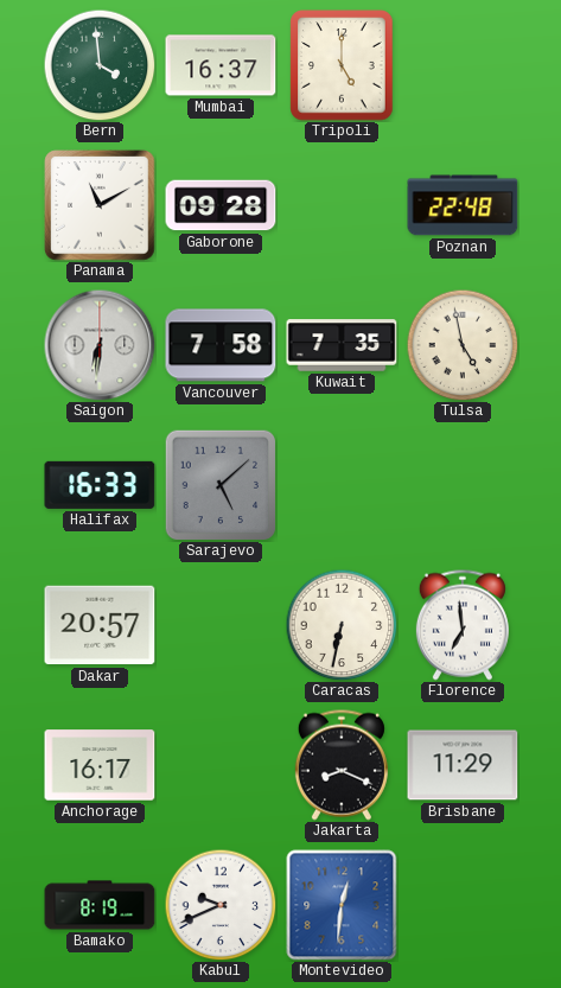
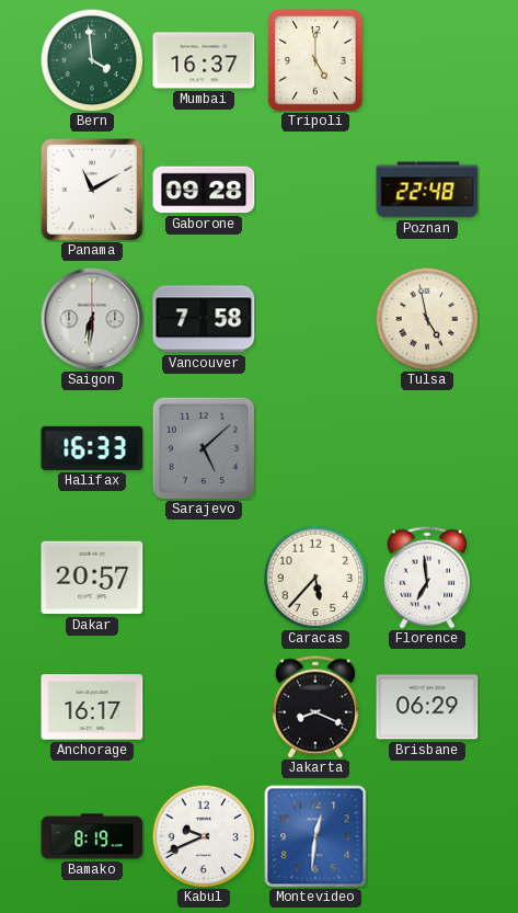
Kuwait: 7:35 -> none
Caracas: 6:32 -> 5:37
Brisbane: 11:29 -> 06:29
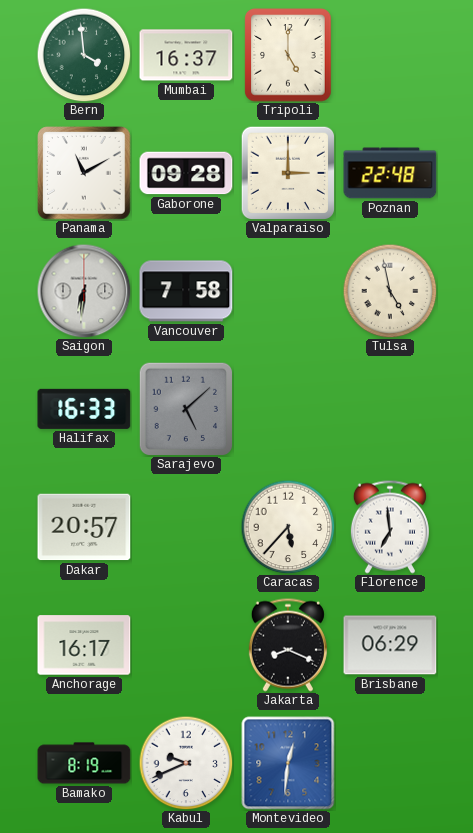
Valparaiso: none -> 3:00
